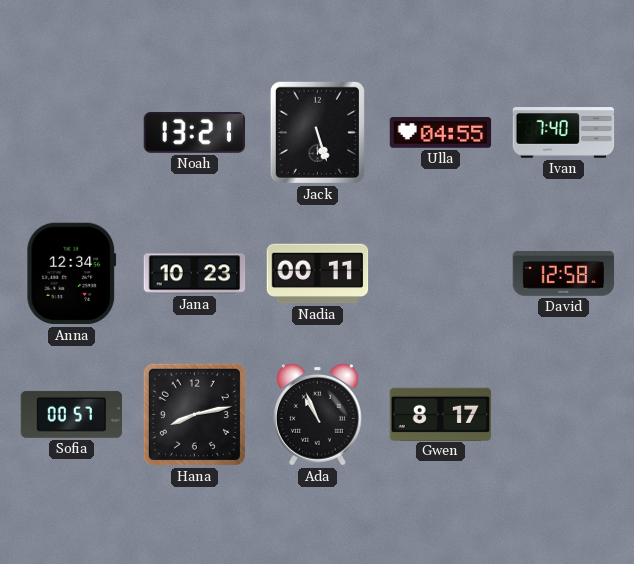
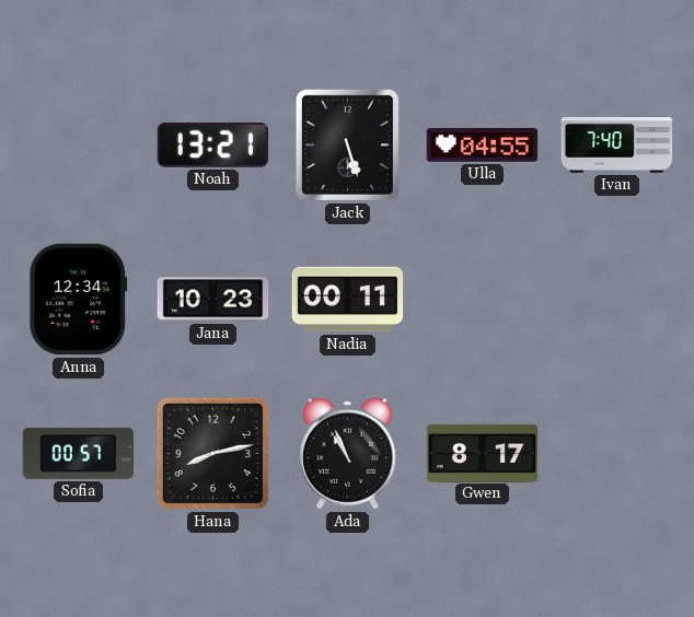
David: 12:58 -> none
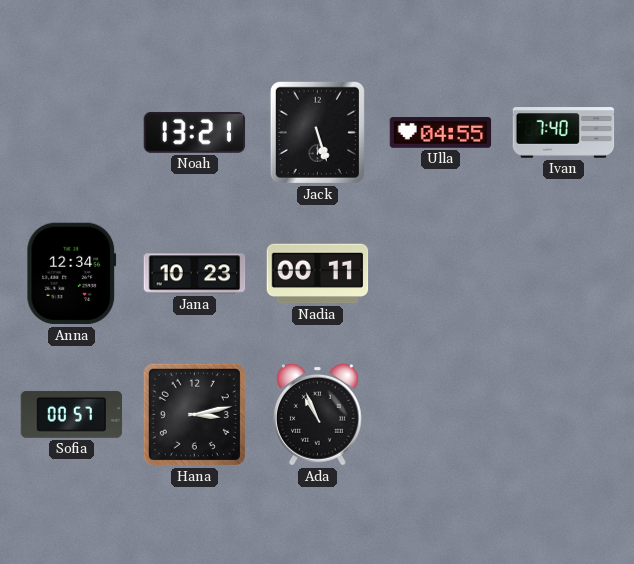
Hana: 8:13 -> 3:13
Gwen: 8:17 -> none
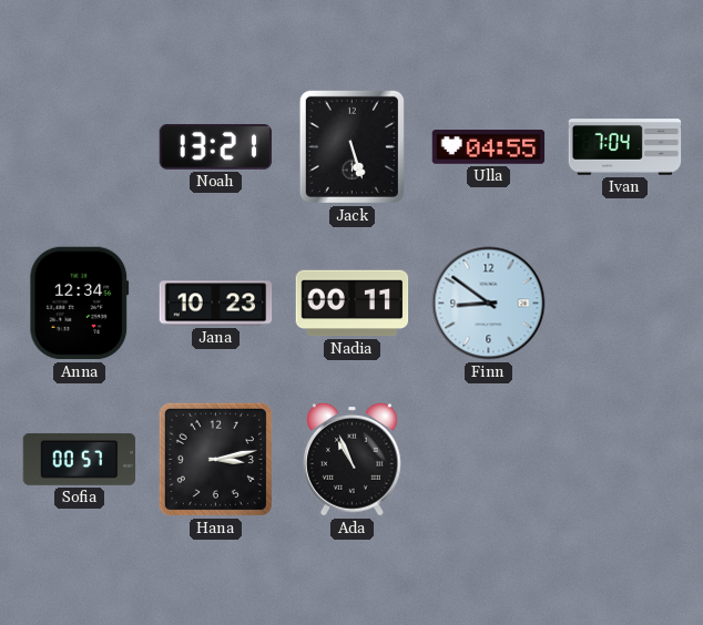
Ivan: 7:40 -> 7:04
Finn: none -> 8:51
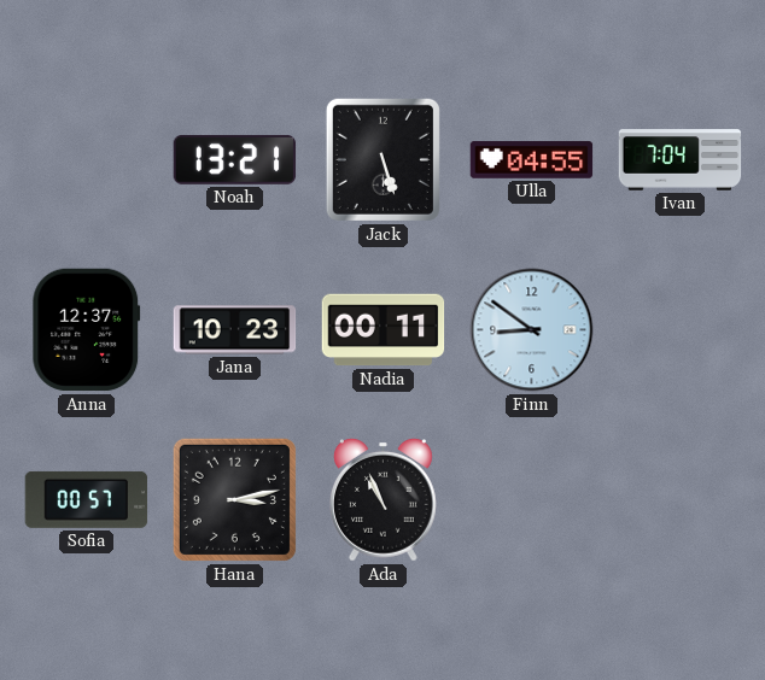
Anna: 12:34 -> 12:37
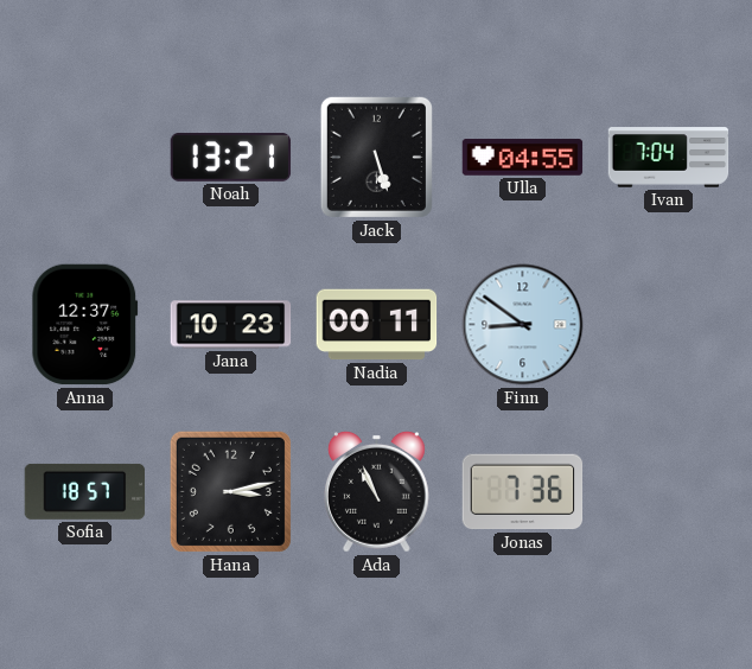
Sofia: 00:57 -> 18:57
Jonas: none -> 7:36
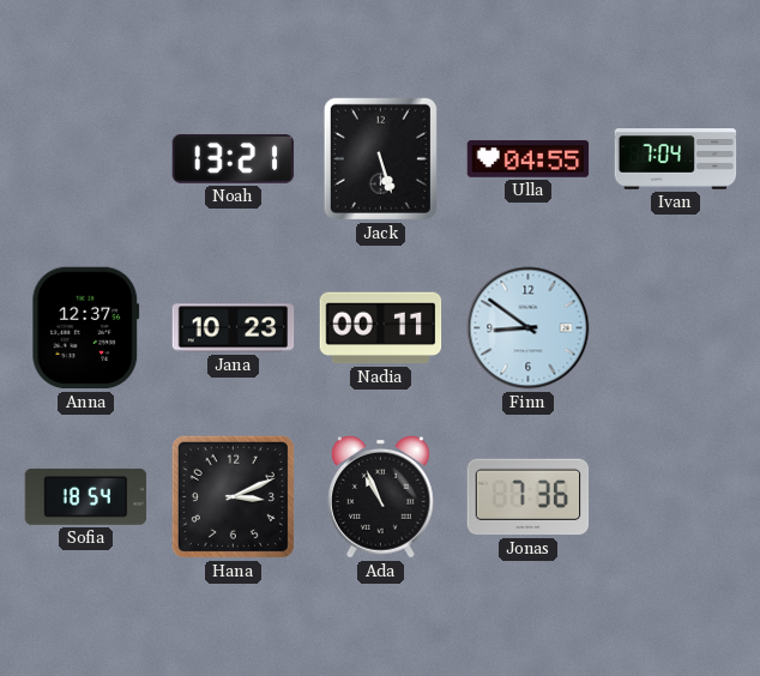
Sofia: 18:57 -> 18:54
Hana: 3:13 -> 3:11
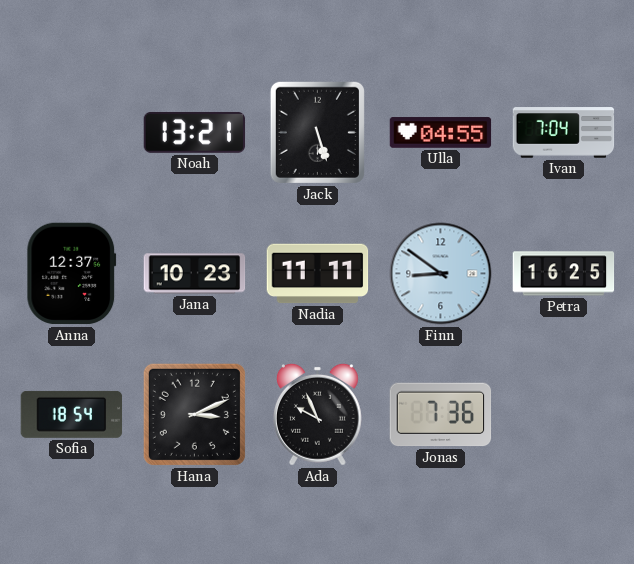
Nadia: 00:11 -> 11:11
Petra: none -> 16:25
Ada: 10:56 -> 9:56
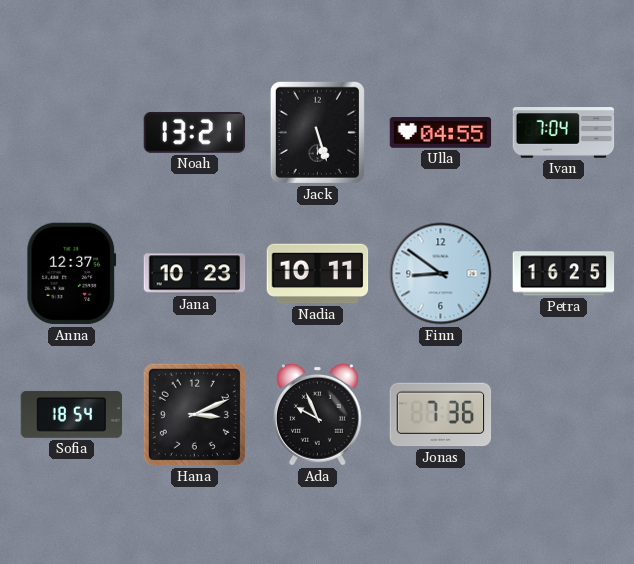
Nadia: 11:11 -> 10:11
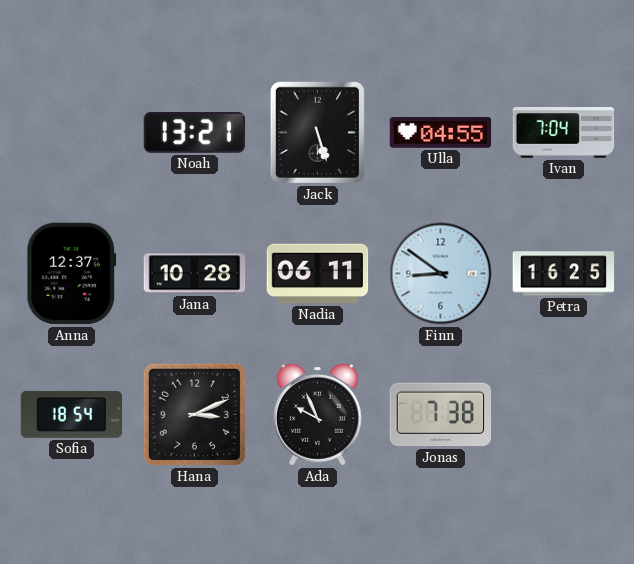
Jana: 10:23 -> 10:28
Nadia: 10:11 -> 06:11
Jonas: 7:36 -> 7:38
